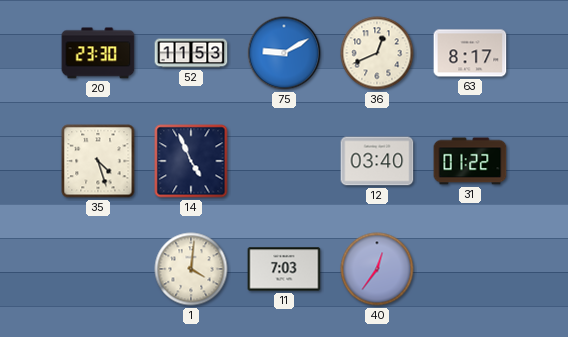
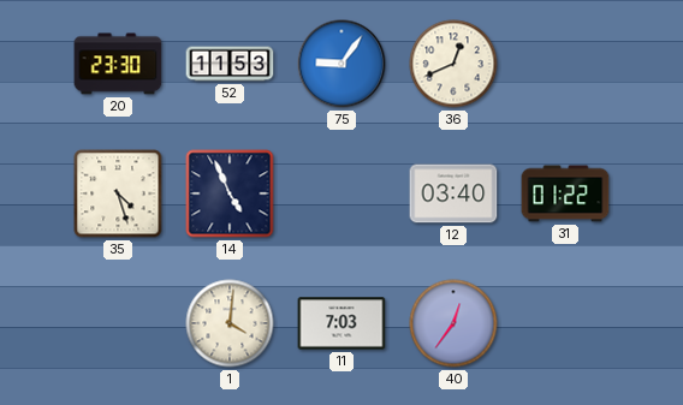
75: 9:10 -> 9:06
63: 8:17 -> none
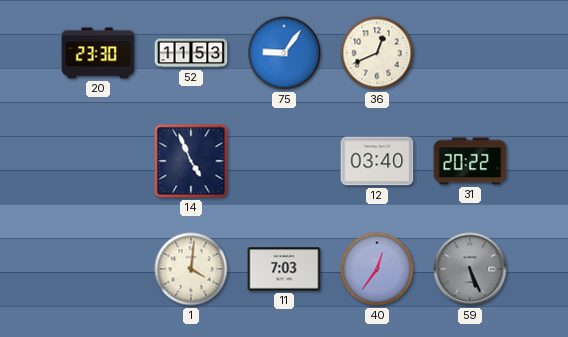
35: 4:27 -> none
31: 01:22 -> 20:22
59: none -> 5:26
